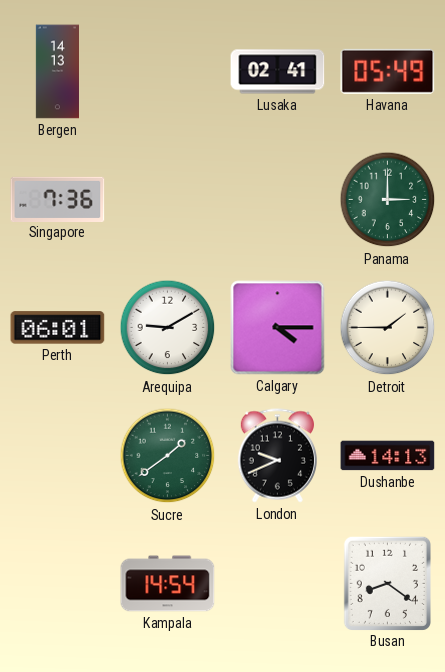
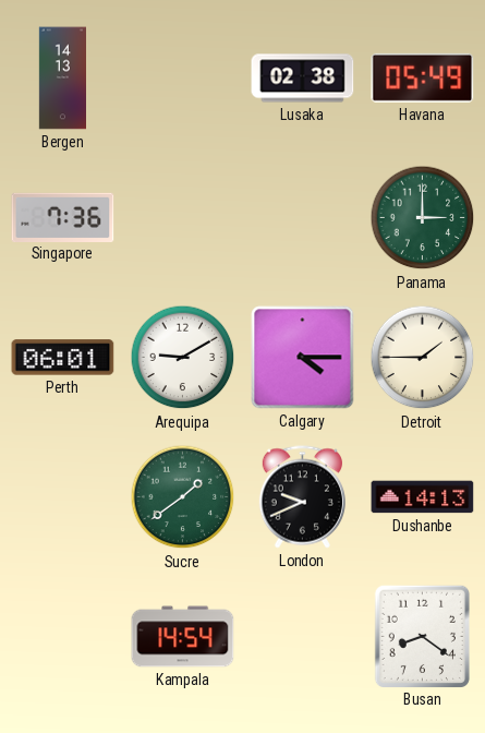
Lusaka: 02:41 -> 02:38
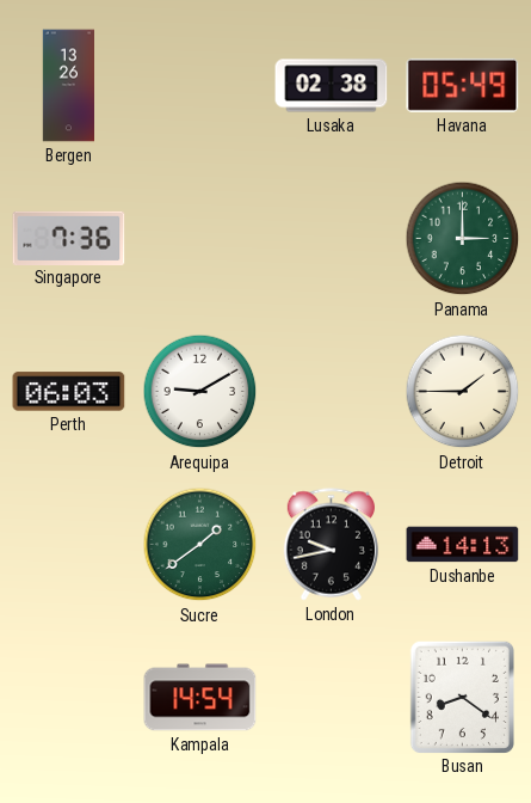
Bergen: 14:13 -> 13:26
Perth: 06:01 -> 06:03
Calgary: 4:15 -> none
London: 9:41 -> 9:43
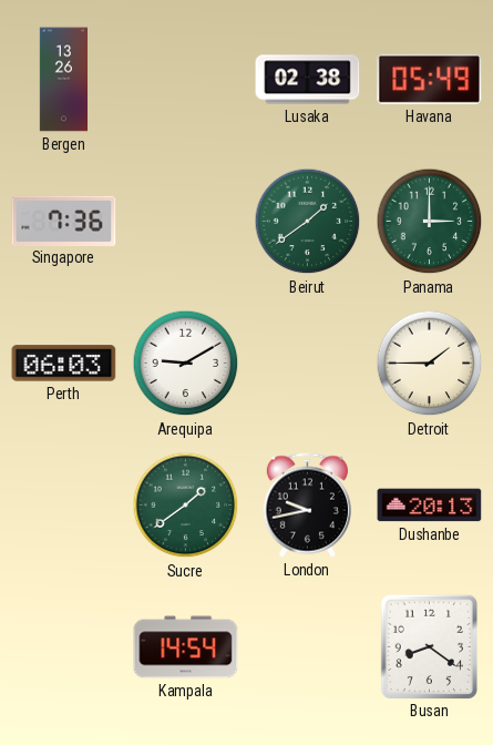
Beirut: none -> 1:39
Dushanbe: 14:13 -> 20:13
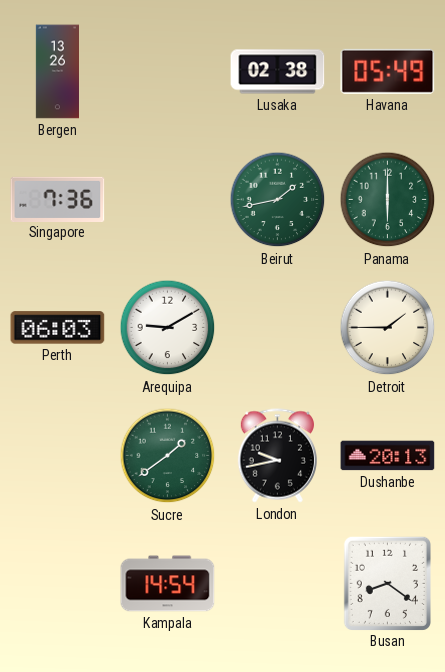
Beirut: 1:39 -> 1:43
Panama: 3:00 -> 6:00
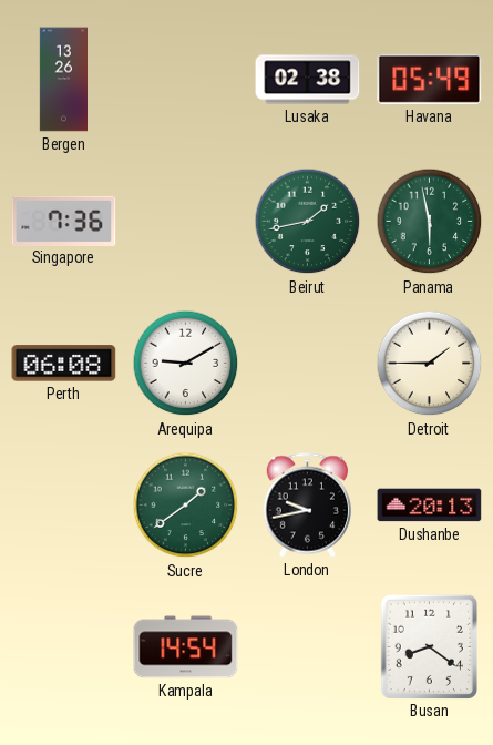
Panama: 6:00 -> 5:58
Perth: 06:03 -> 06:08
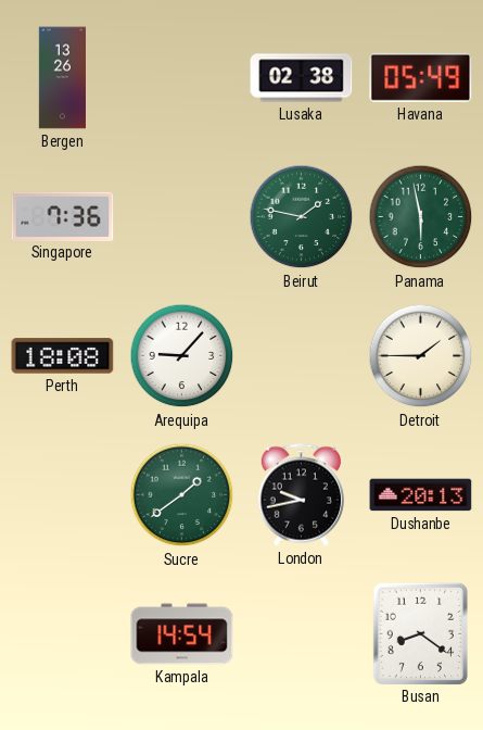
Beirut: 1:43 -> 1:47
Perth: 06:08 -> 18:08
Arequipa: 9:10 -> 9:07
